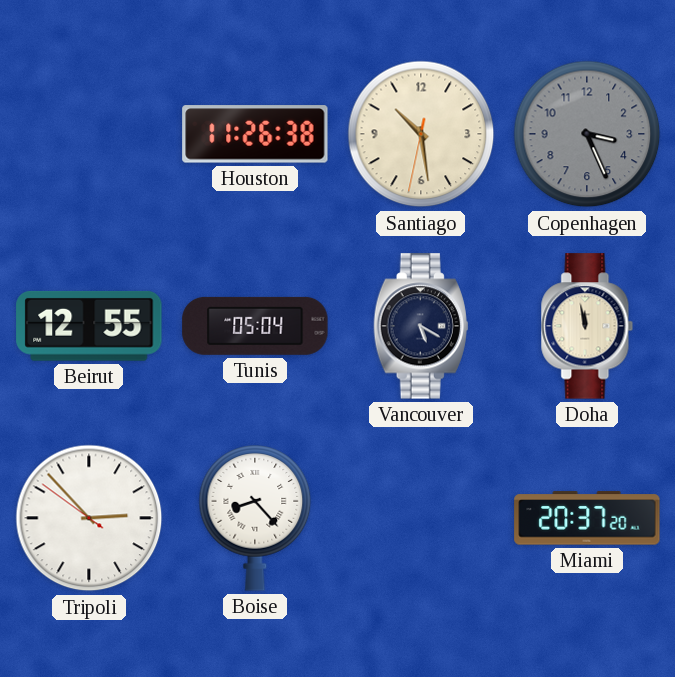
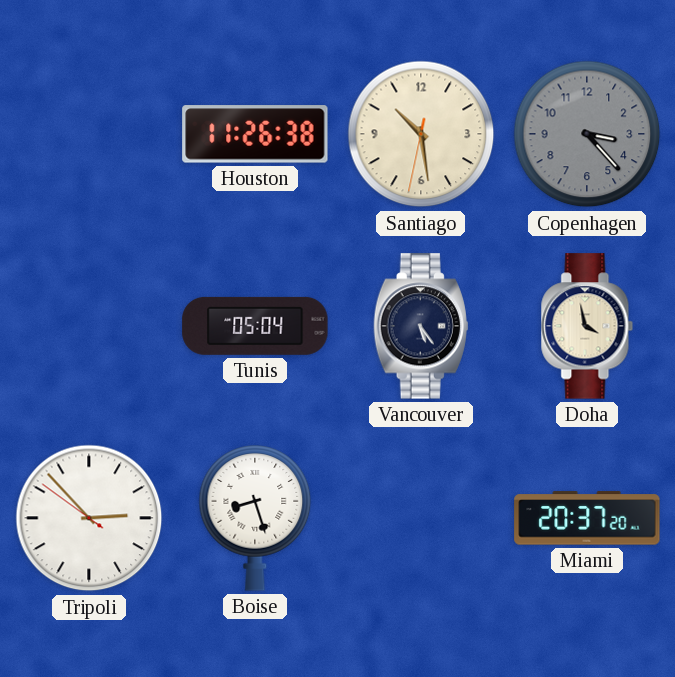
Copenhagen: 3:26 -> 3:23
Beirut: 12:55 -> none
Vancouver: 5:20 -> 5:24
Doha: 11:58 -> 3:58
Boise: 8:23 -> 8:27
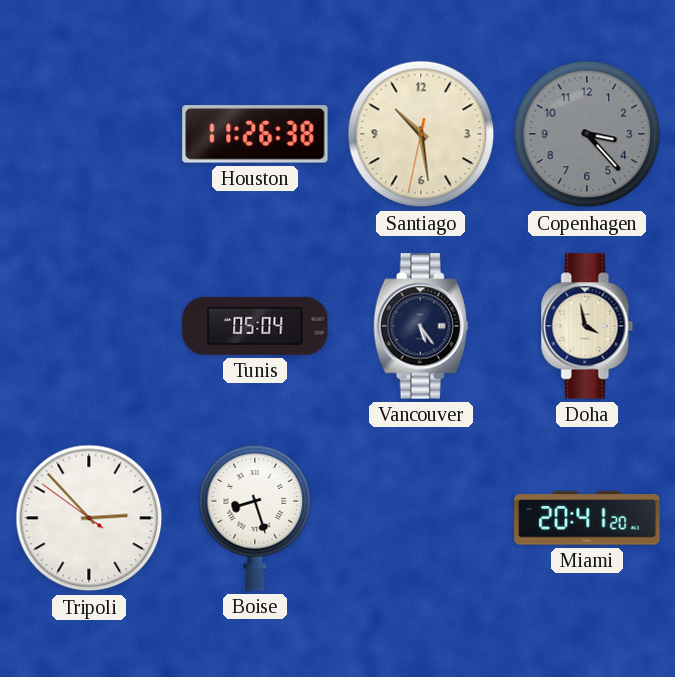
Miami: 20:37 -> 20:41
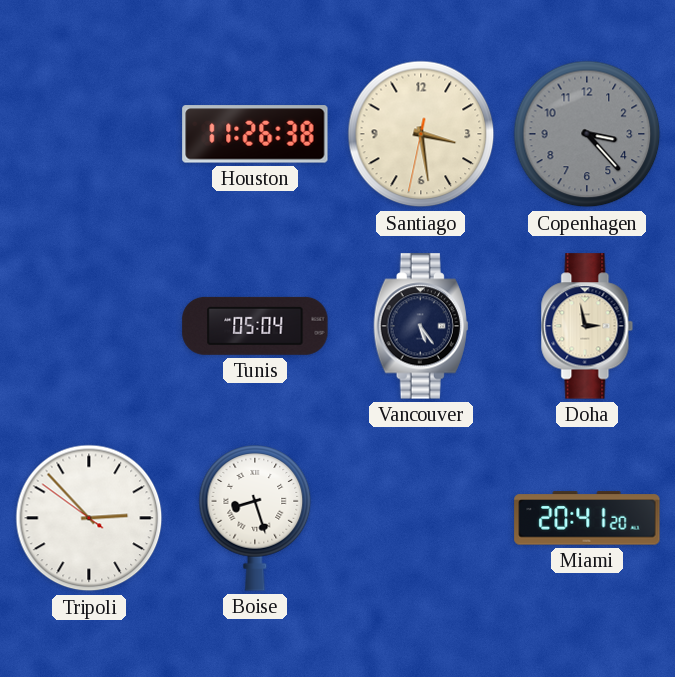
Santiago: 10:28 -> 3:28
Doha: 3:58 -> 2:58
